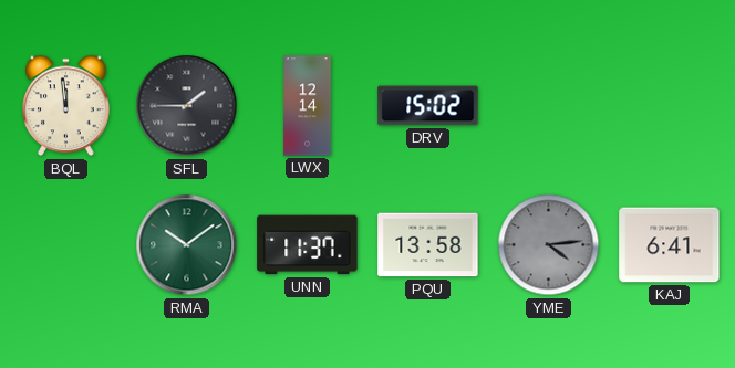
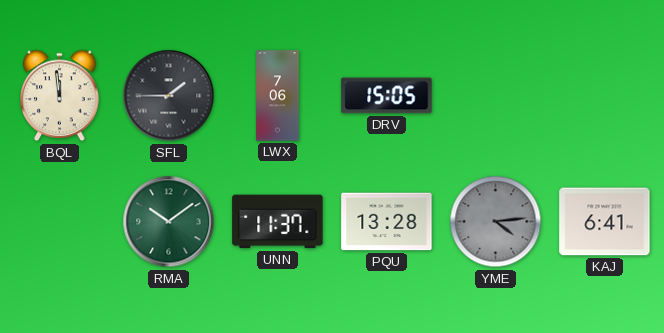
LWX: 12:14 -> 7:06
DRV: 15:02 -> 15:05
PQU: 13:58 -> 13:28
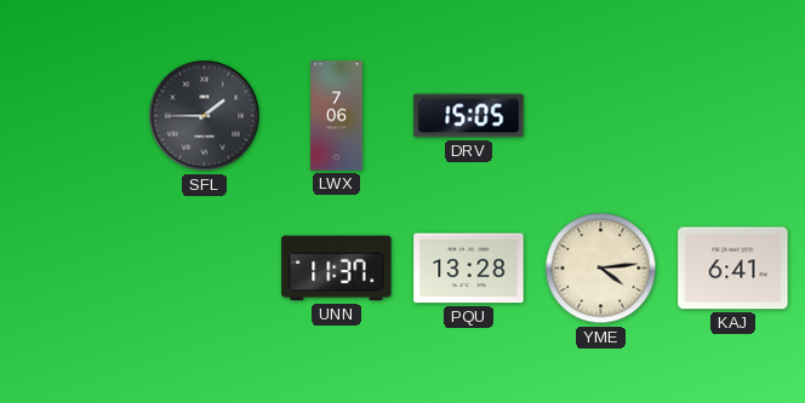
BQL: 11:59 -> none
RMA: 10:09 -> none
YME dial: grey -> cream
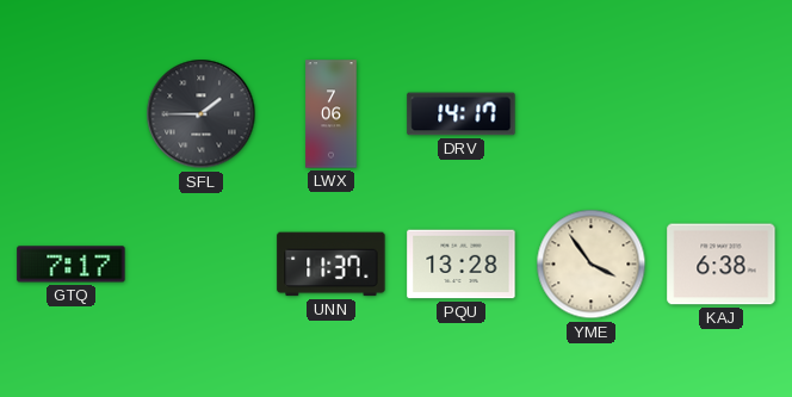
DRV: 15:05 -> 14:17
GTQ: none -> 7:17
YME: 4:14 -> 3:54
KAJ: 6:41 -> 6:38
